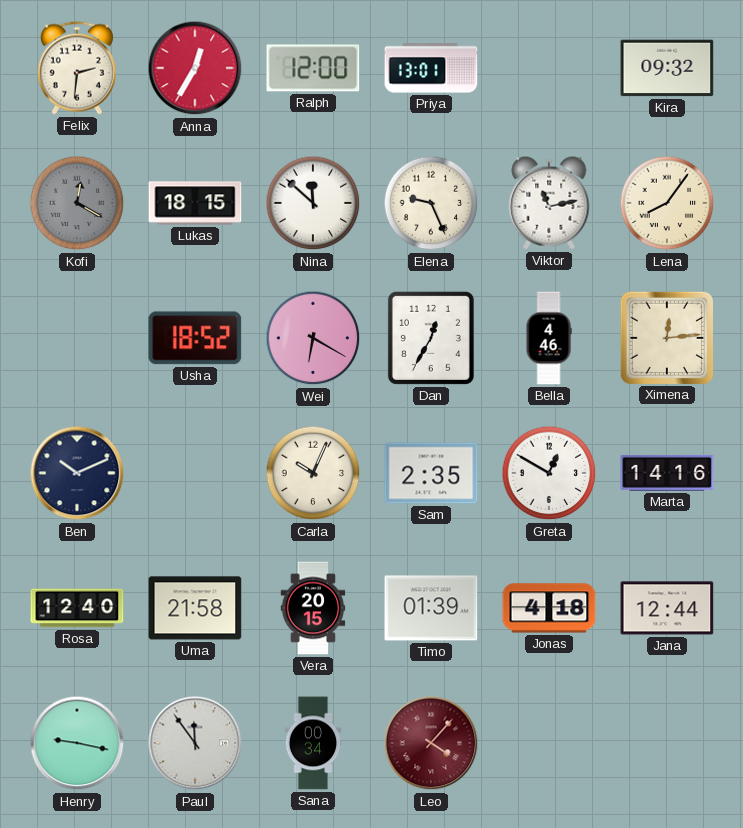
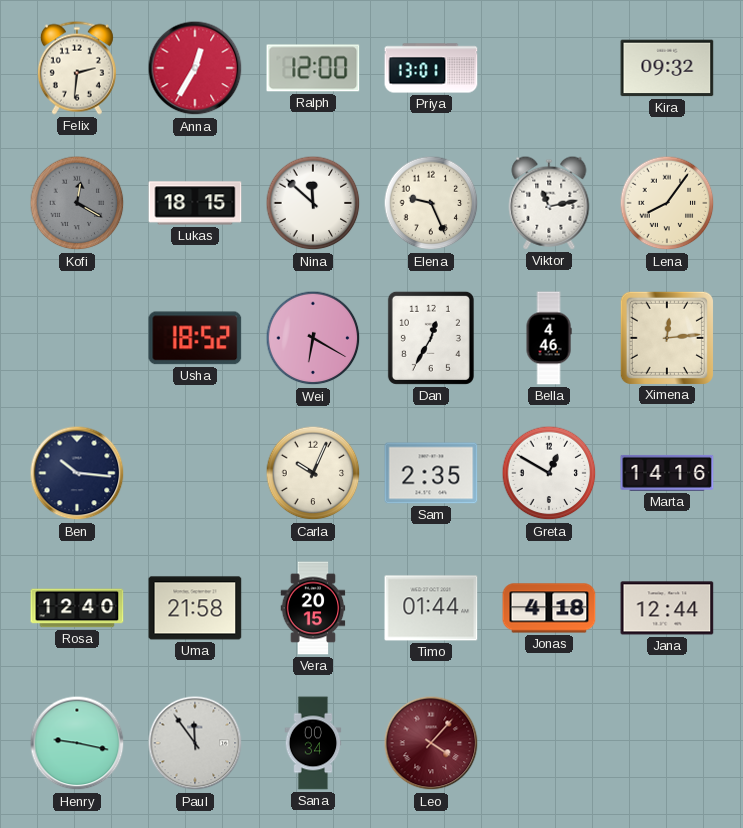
Ben: 10:11 -> 10:16
Timo: 01:39 -> 01:44
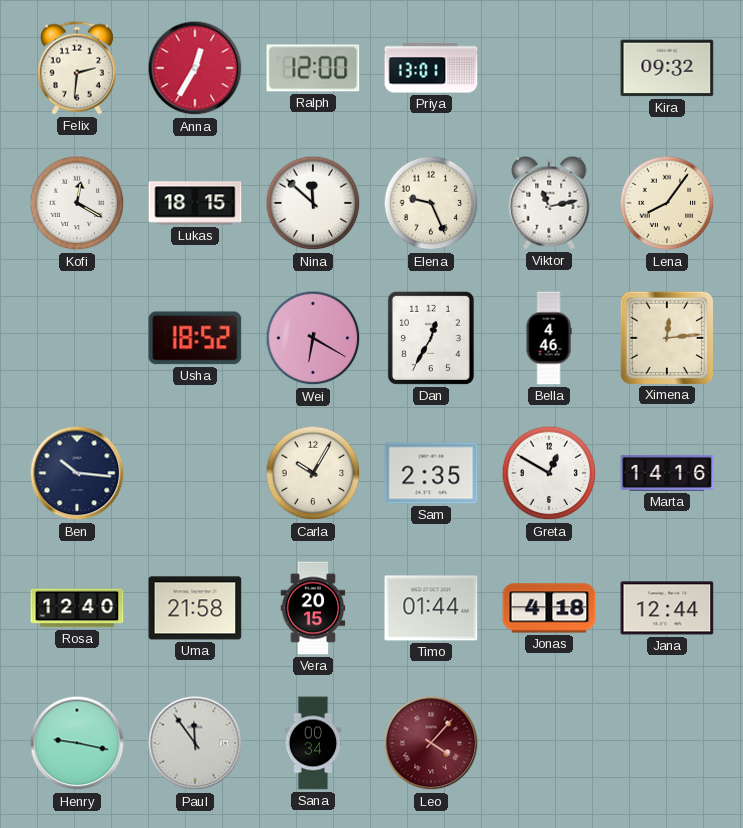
Kofi dial: grey -> white
Carla: 10:04 -> 10:05
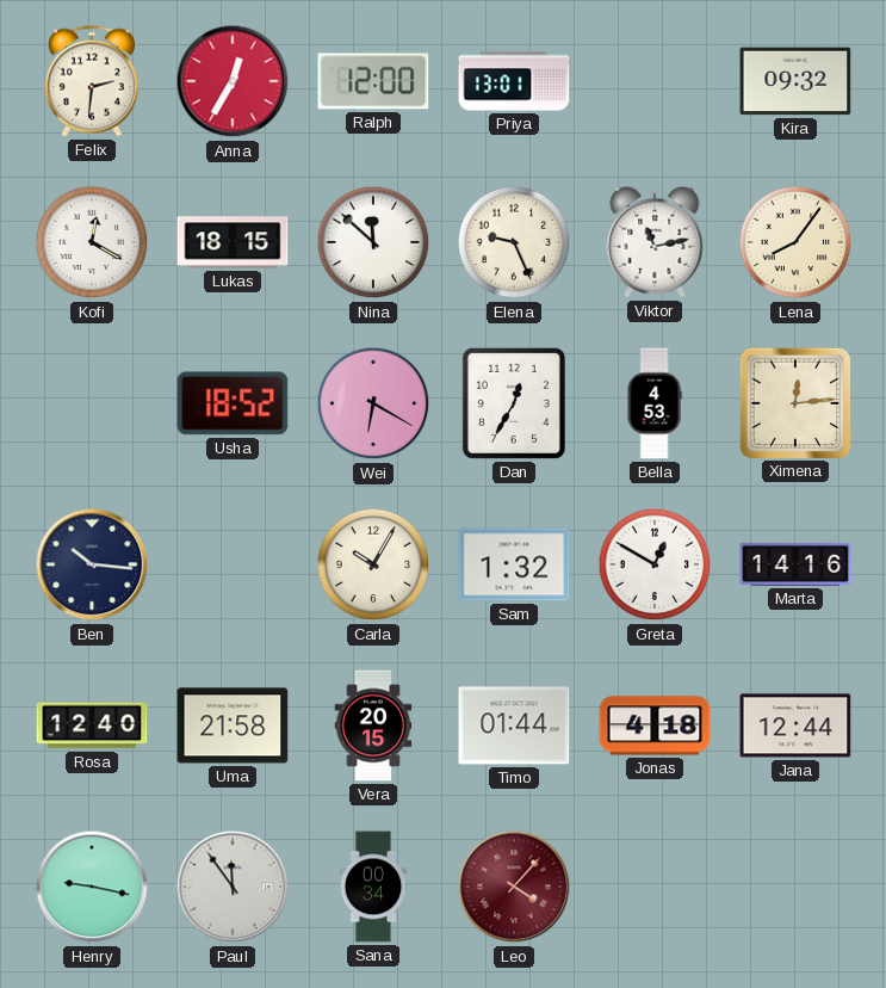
Bella: 4:46 -> 4:53
Sam: 2:35 -> 1:32
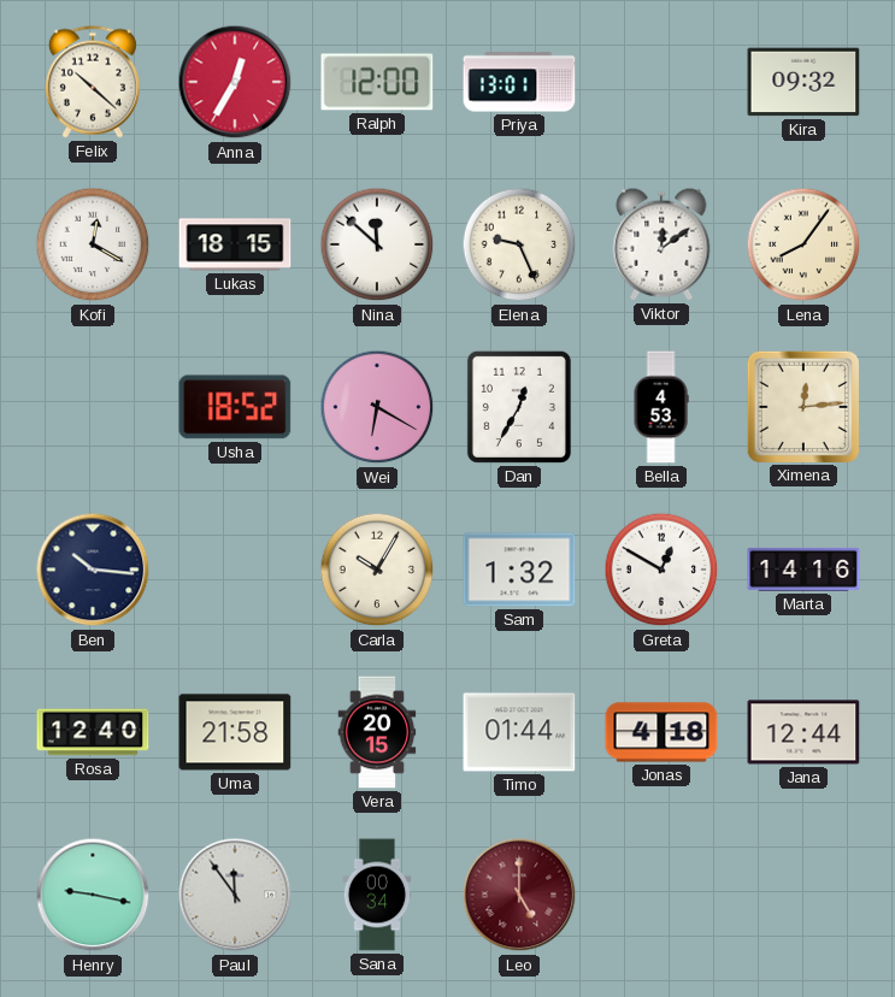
Felix: 2:31 -> 10:22
Viktor: 11:13 -> 12:09
Leo: 4:07 -> 5:00
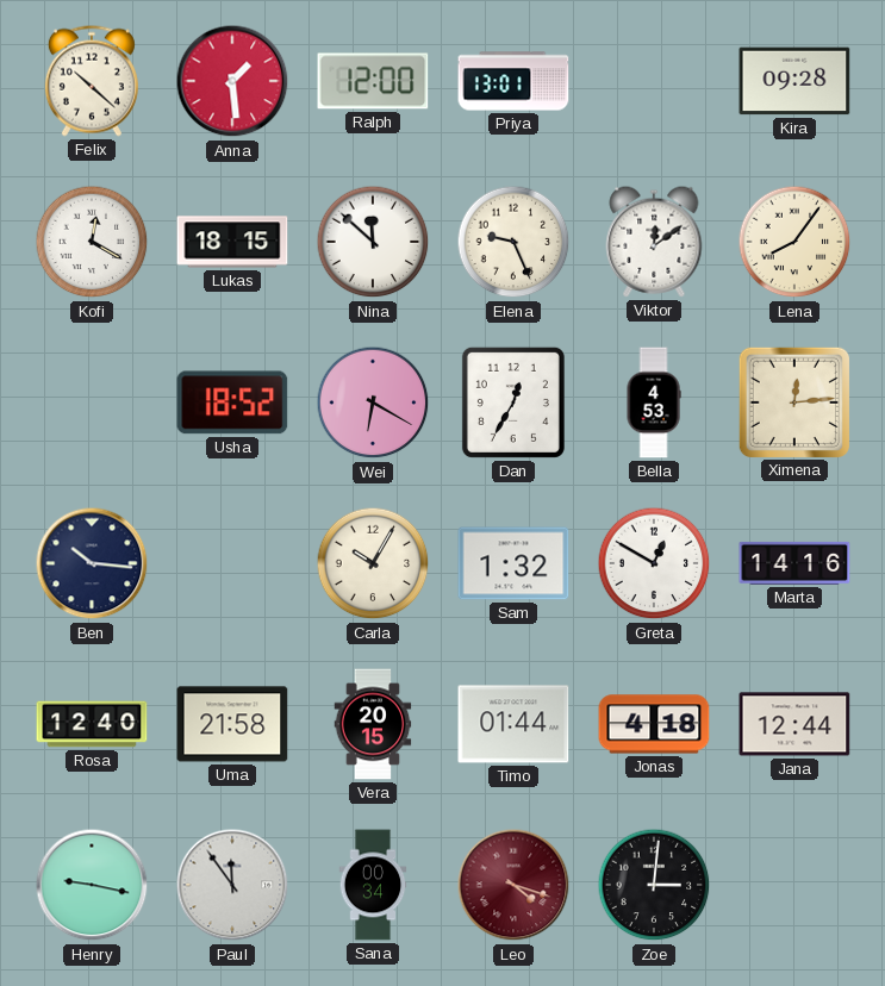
Anna: 12:35 -> 1:29
Kira: 09:32 -> 09:28
Leo: 5:00 -> 4:18
Zoe: none -> 3:01
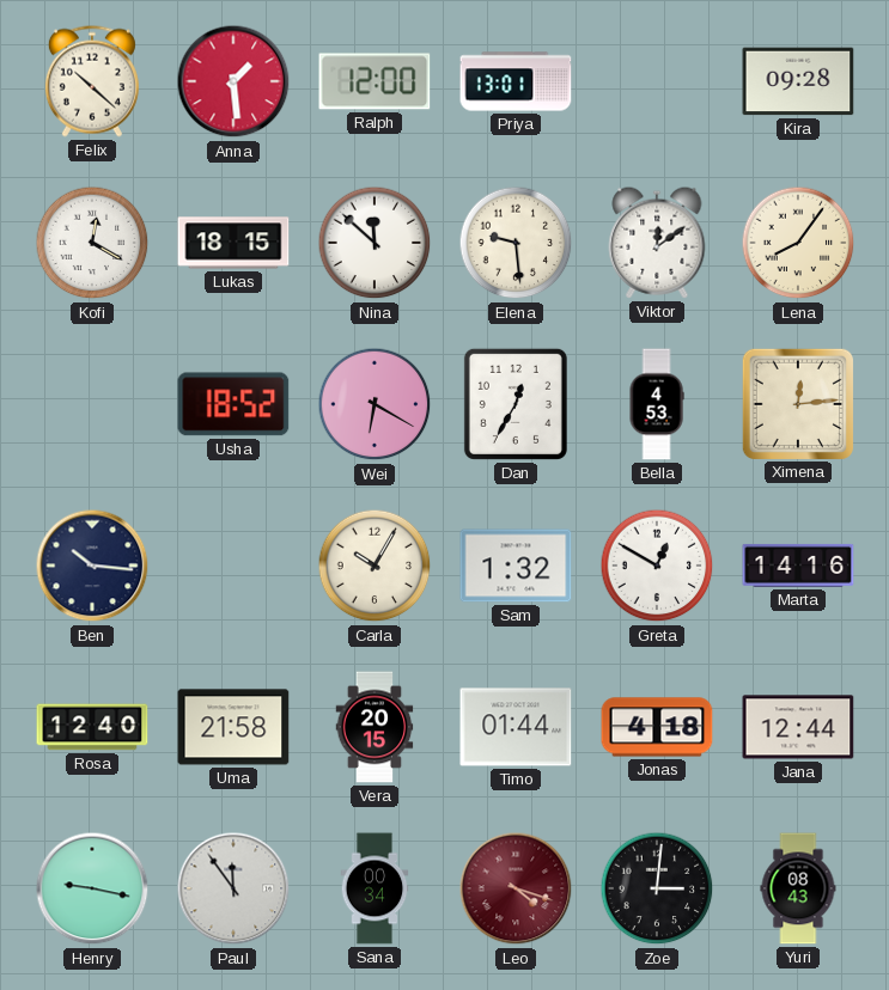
Elena: 9:26 -> 9:29
Yuri: none -> 08:43
